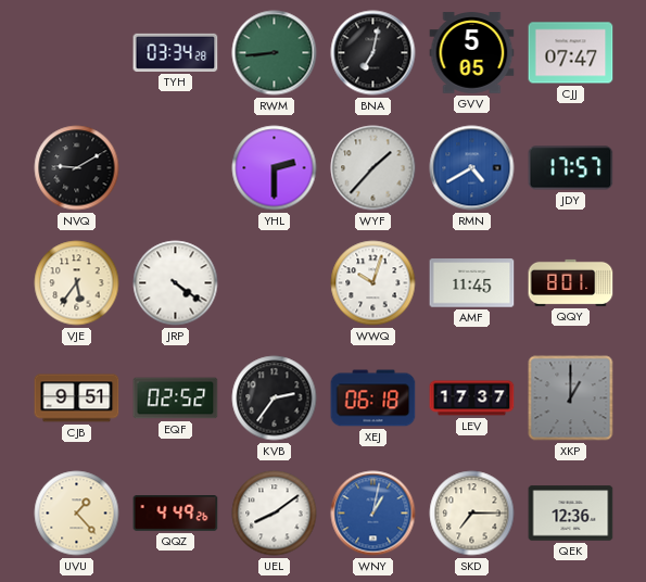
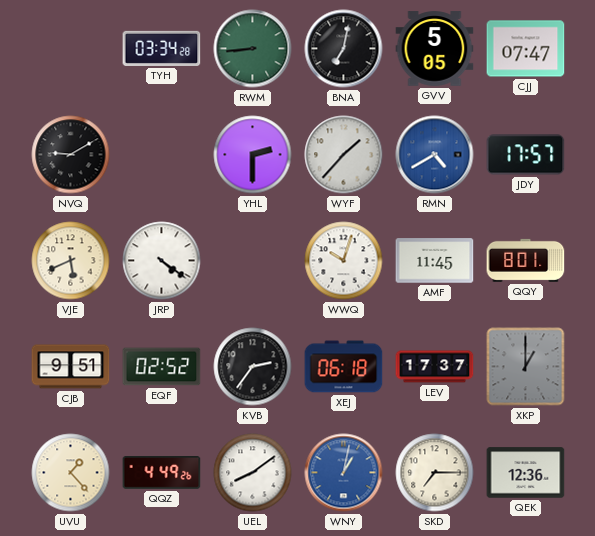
VJE: 5:36 -> 5:41
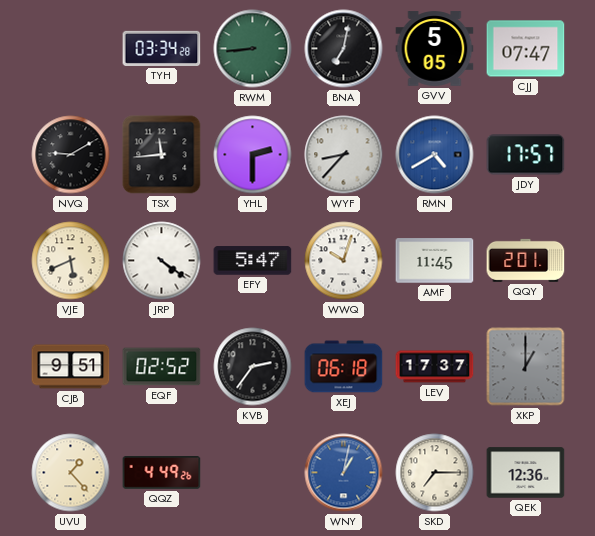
TSX: none -> 11:44
WYF: 1:37 -> 8:37
EFY: none -> 5:47
QQY: 8:01 -> 2:01
UEL: 8:09 -> none
